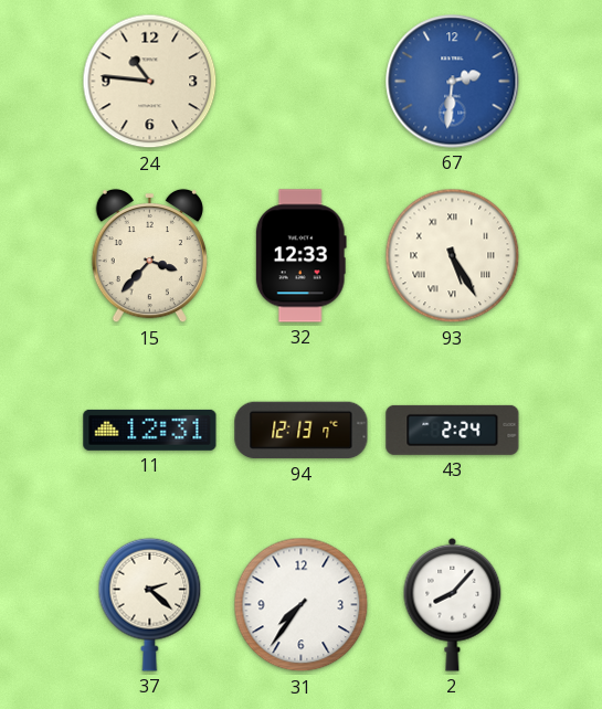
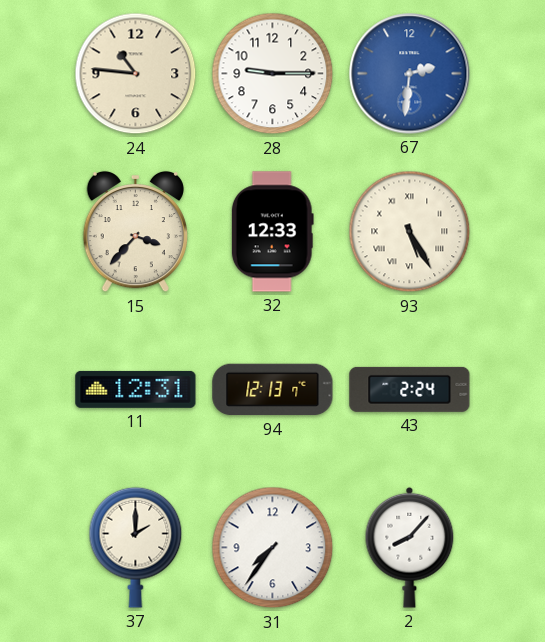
28: none -> 9:15
37: 2:22 -> 2:00
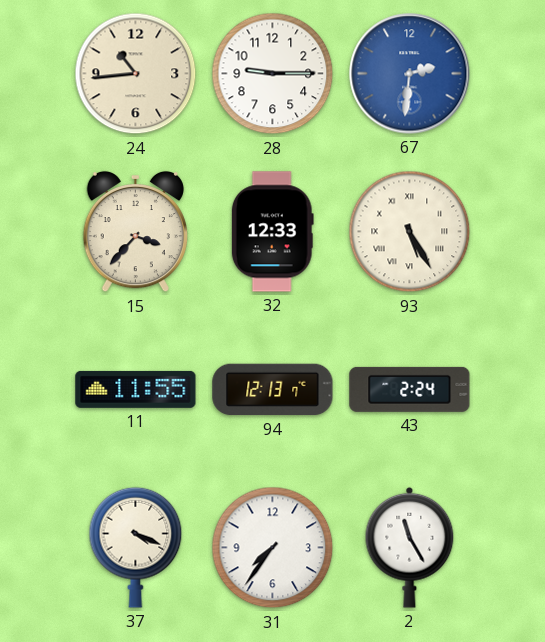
24: 10:46 -> 10:44
11: 12:31 -> 11:55
37: 2:00 -> 4:19
2: 8:07 -> 11:25
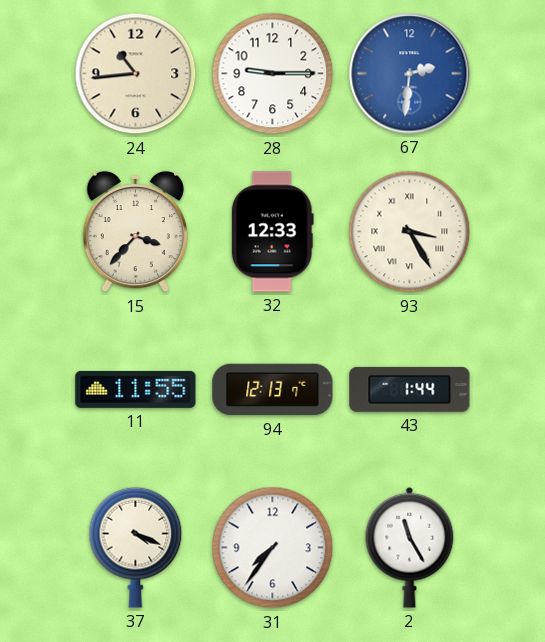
93: 5:25 -> 3:25
43: 2:24 -> 1:44
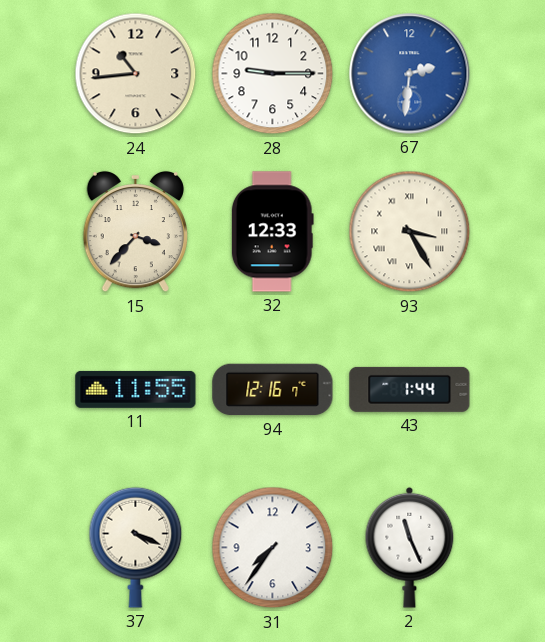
94: 12:13 -> 12:16
2: 11:25 -> 11:26
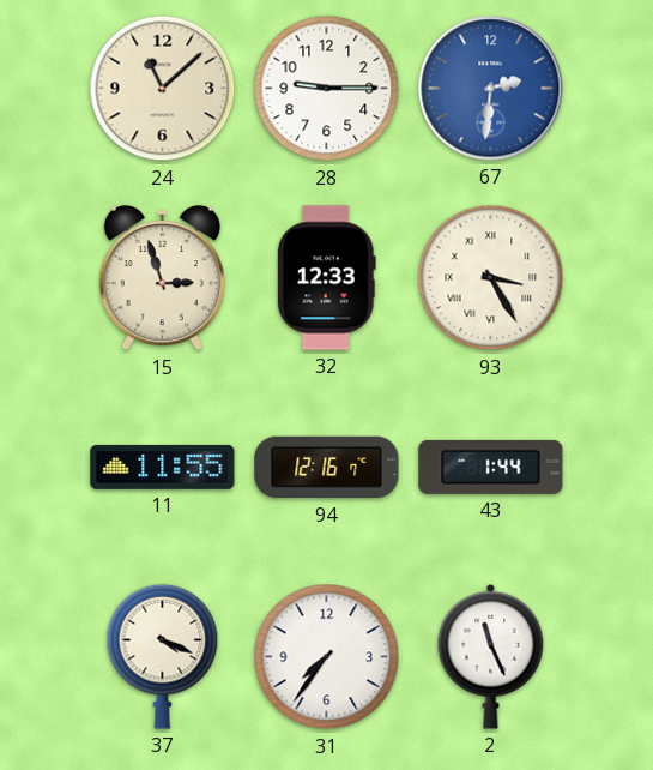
24: 10:44 -> 11:08
15: 3:37 -> 2:57
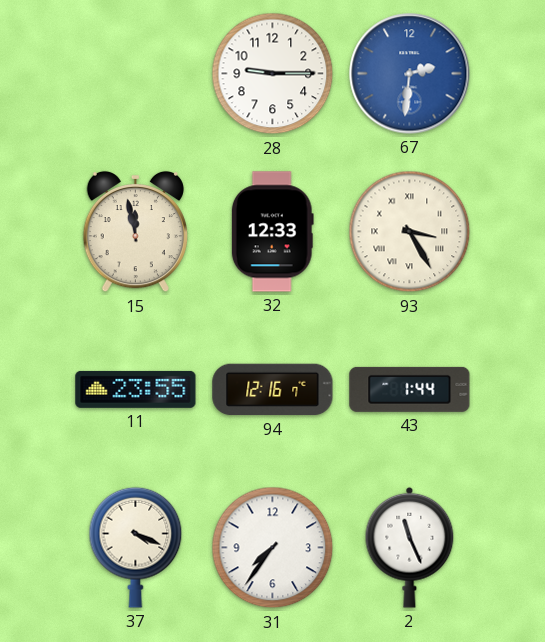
24: 11:08 -> none
15: 2:57 -> 11:58
11: 11:55 -> 23:55
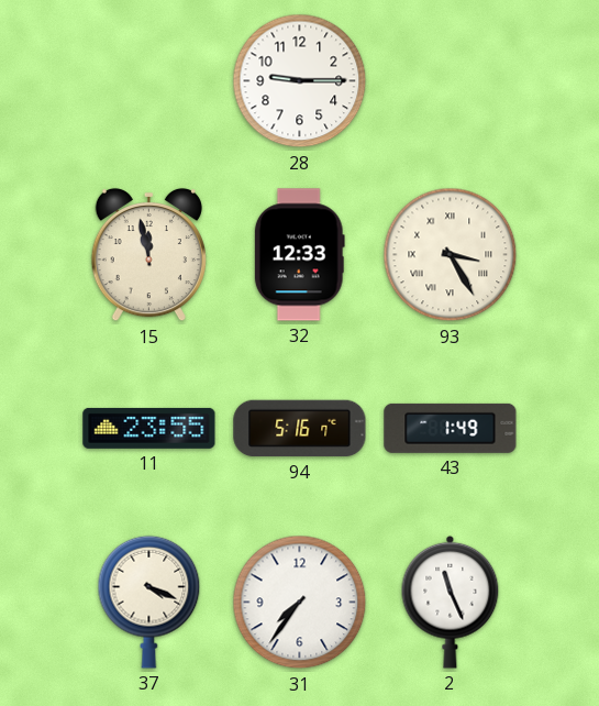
67: 2:31 -> none
94: 12:16 -> 5:16
43: 1:44 -> 1:49
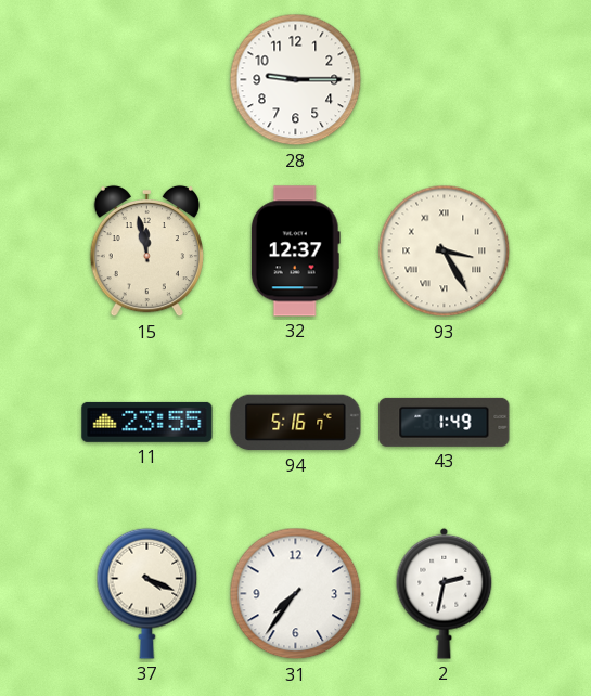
32: 12:33 -> 12:37
2: 11:26 -> 2:32
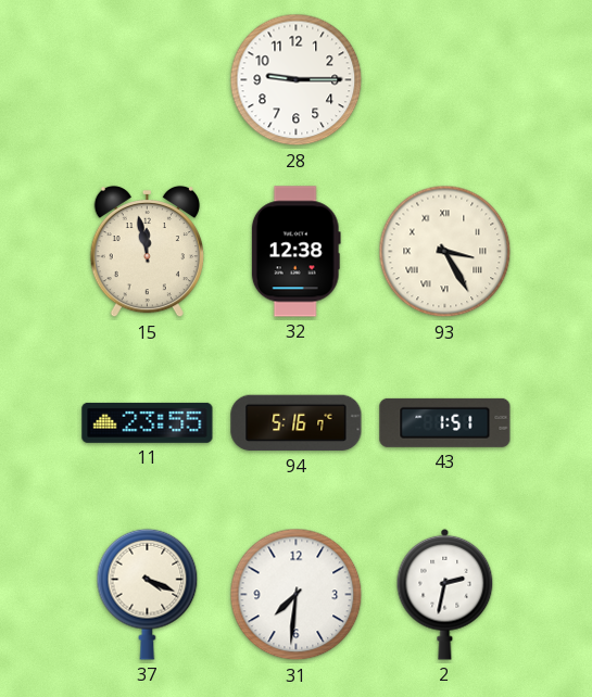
32: 12:37 -> 12:38
43: 1:49 -> 1:51
31: 7:36 -> 7:31
